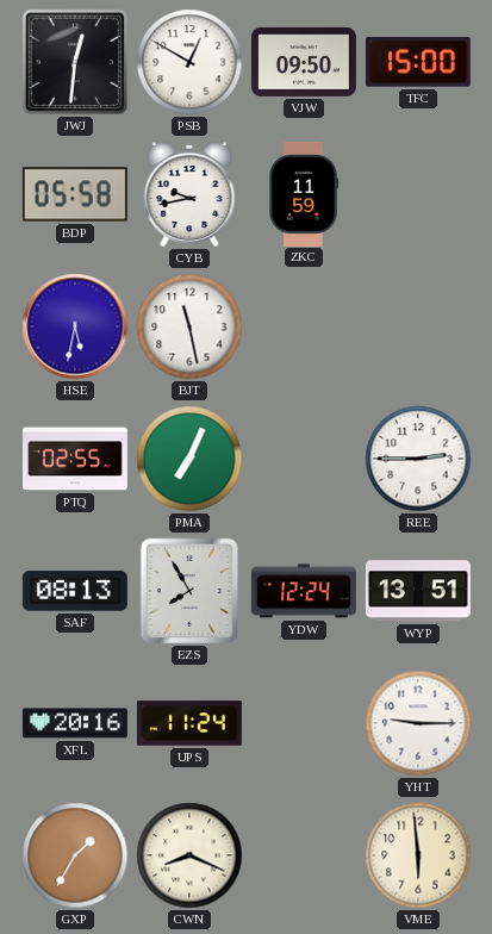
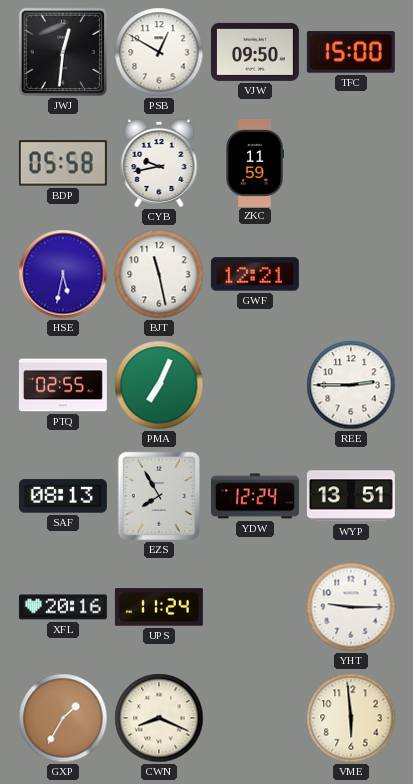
GWF: none -> 12:21
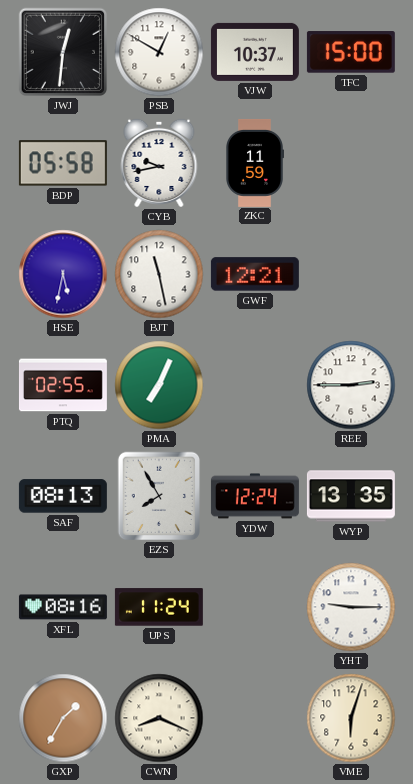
VJW: 09:50 -> 10:37
WYP: 13:51 -> 13:35
XFL: 20:16 -> 08:16
VME: 5:59 -> 6:03
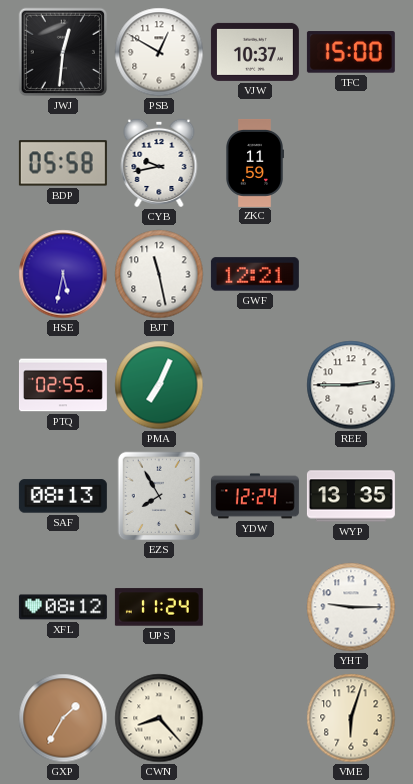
XFL: 08:16 -> 08:12
CWN: 8:19 -> 8:23
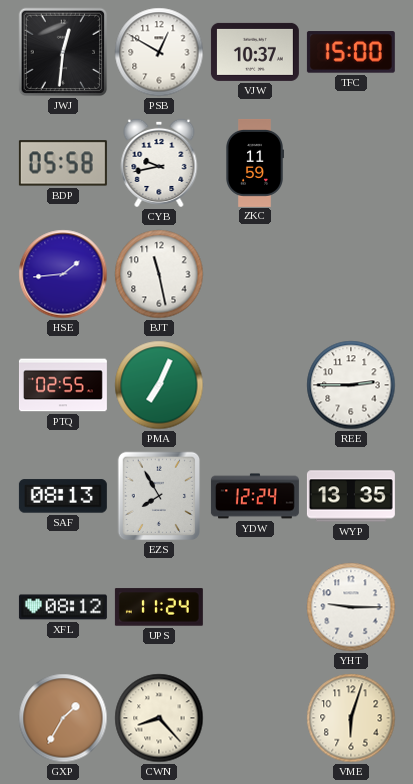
HSE: 5:32 -> 1:44
GWF: 12:21 -> none
